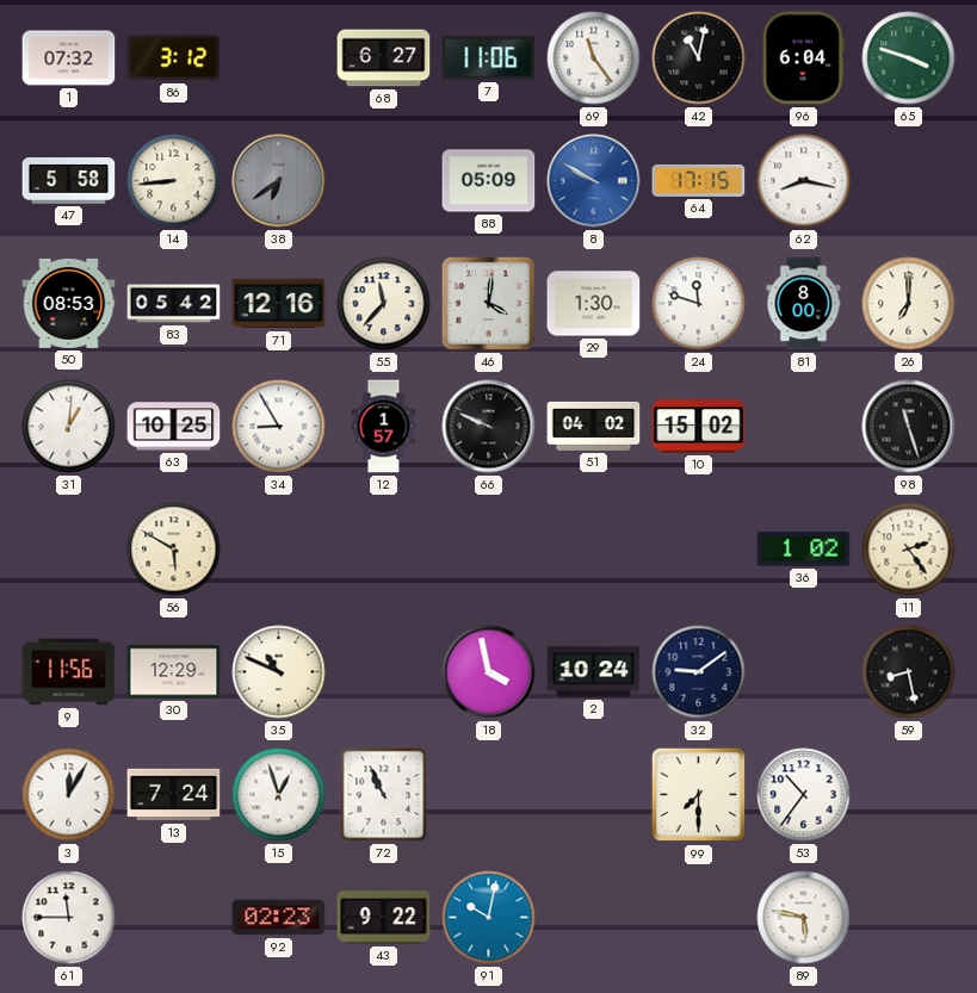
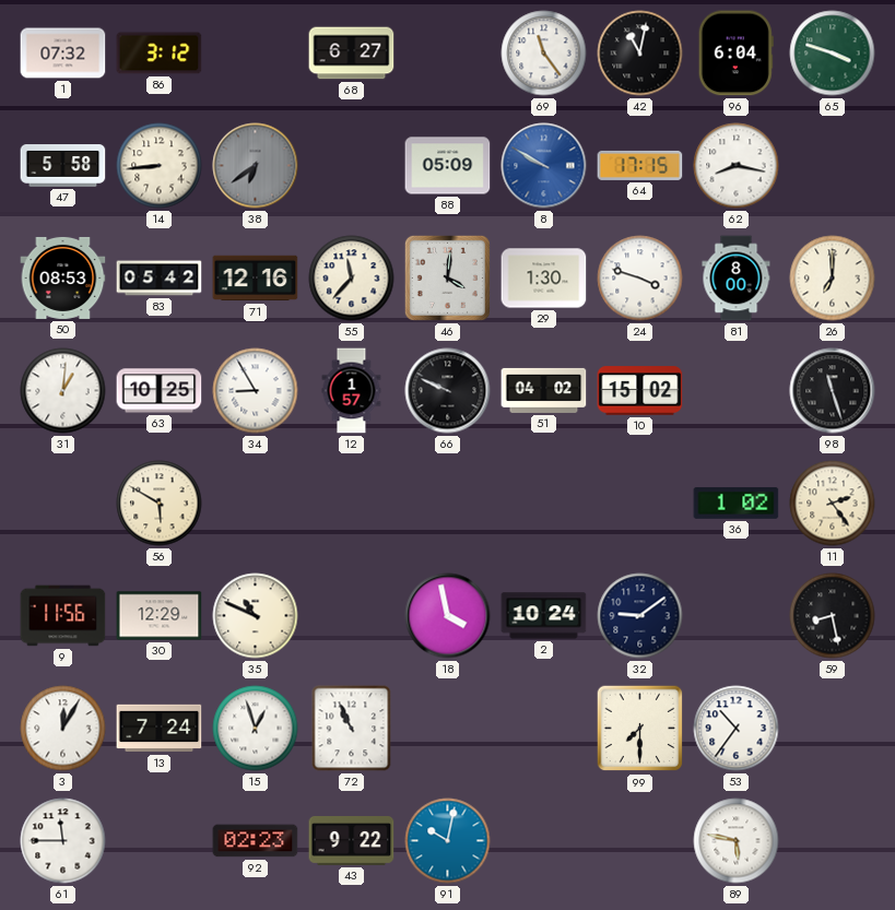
7: 11:06 -> none
24: 11:48 -> 3:48
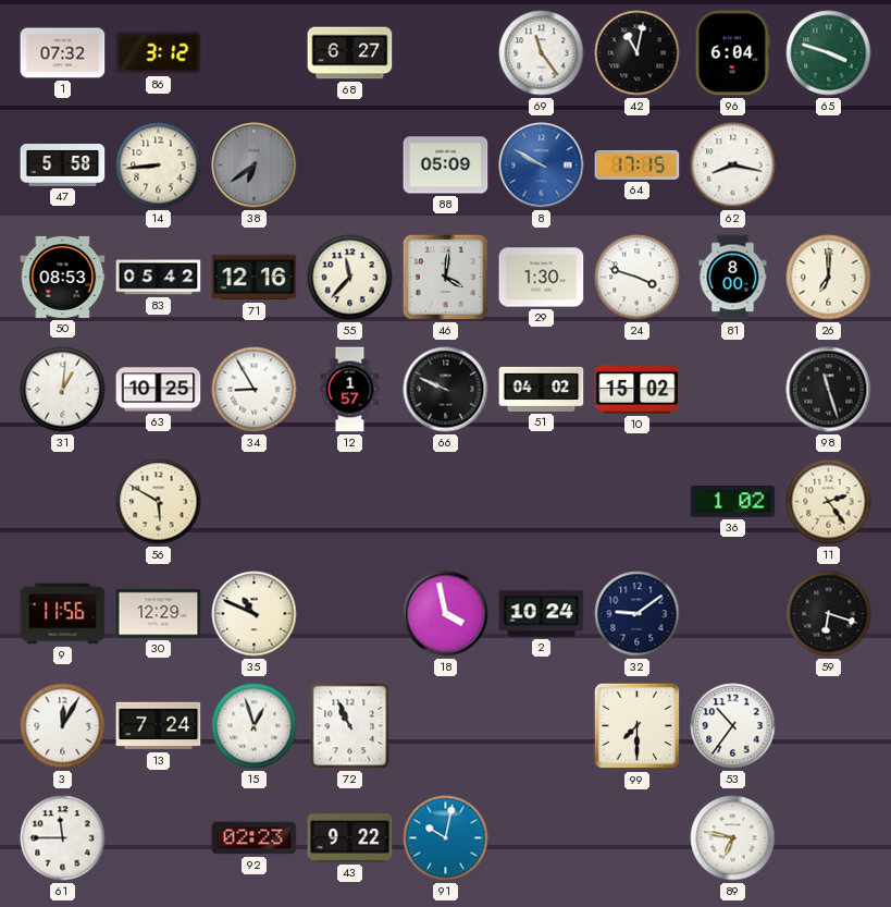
59: 8:28 -> 6:18
89: 5:47 -> 6:47
